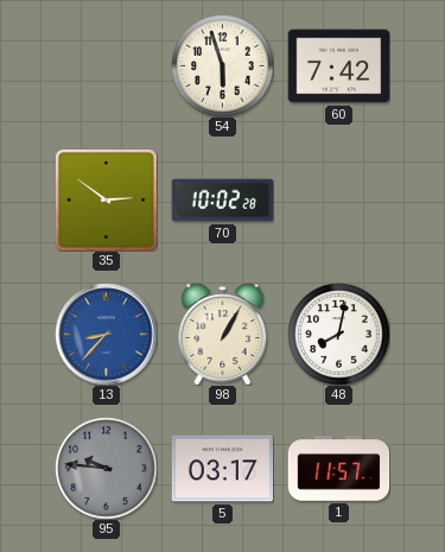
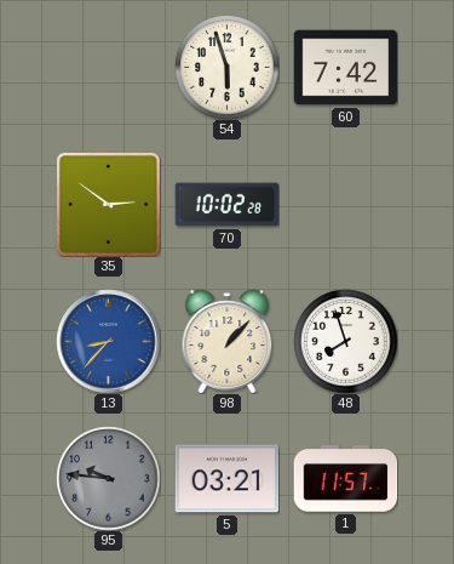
98: 1:05 -> 1:07
48: 8:02 -> 7:57
5: 03:17 -> 03:21
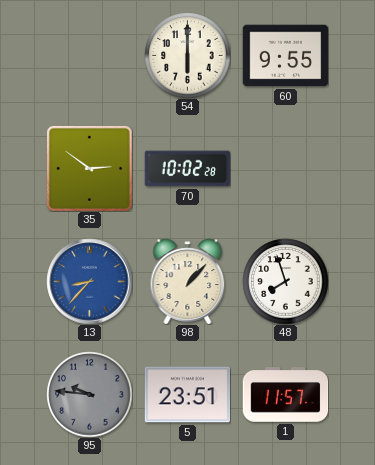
54: 5:57 -> 6:00
60: 7:42 -> 9:55
5: 03:21 -> 23:51
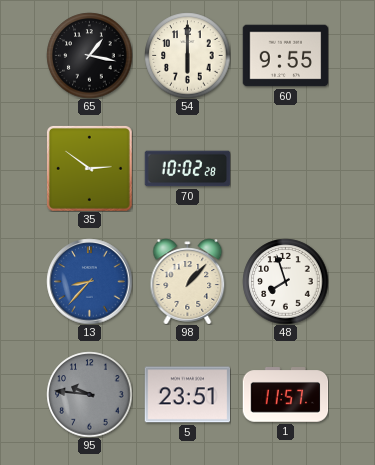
65: none -> 1:17
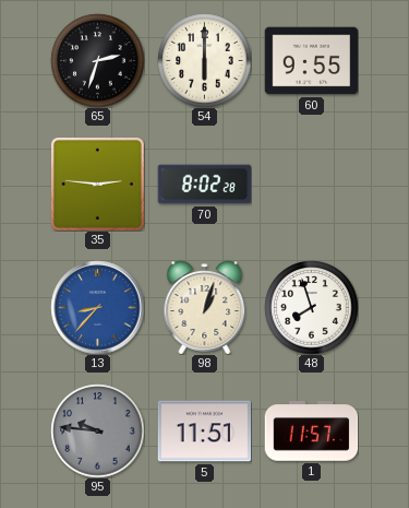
65: 1:17 -> 2:33
35: 2:51 -> 2:46
70: 10:02 -> 8:02
98: 1:07 -> 1:03
5: 23:51 -> 11:51
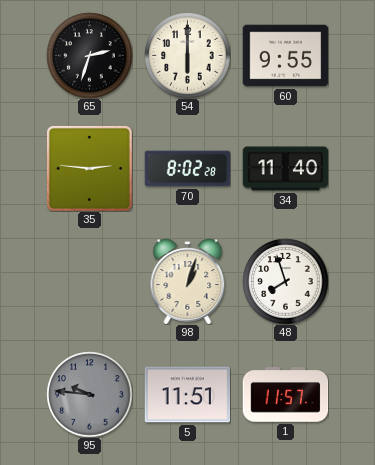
34: none -> 11:40
13: 8:37 -> none
